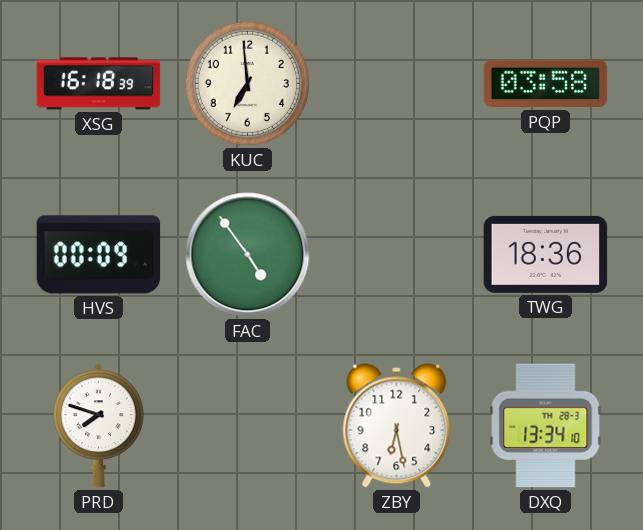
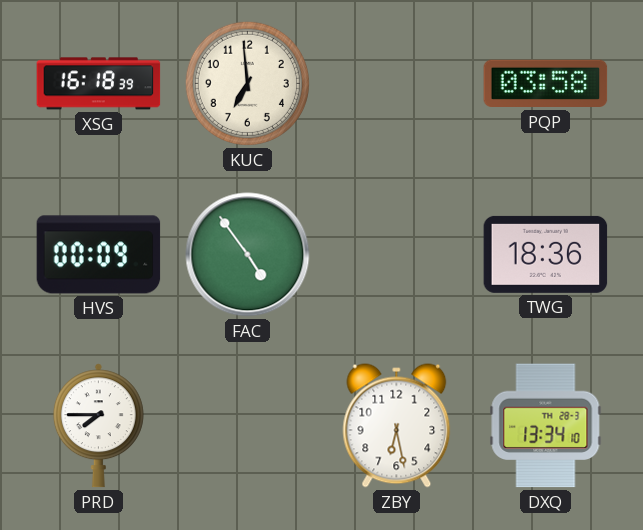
PRD: 7:48 -> 7:45
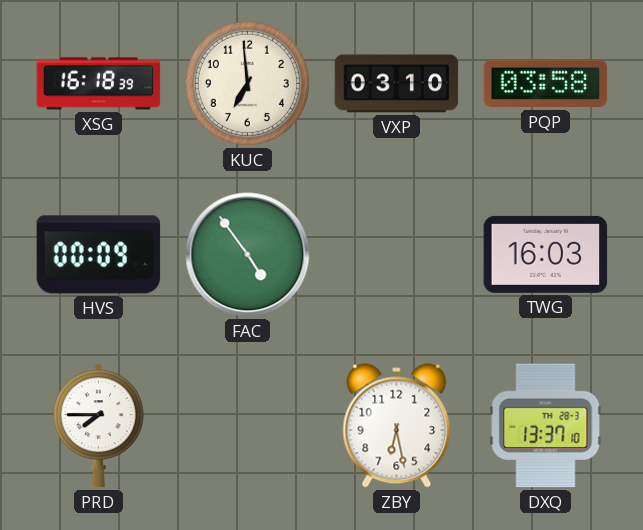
VXP: none -> 03:10
TWG: 18:36 -> 16:03
DXQ: 13:34 -> 13:37
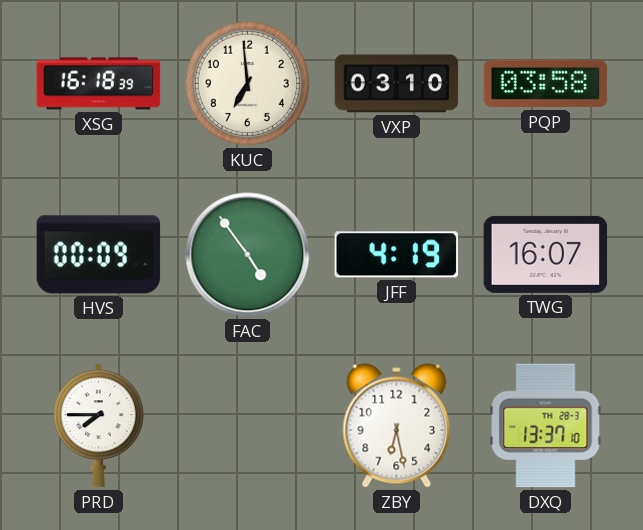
JFF: none -> 4:19
TWG: 16:03 -> 16:07
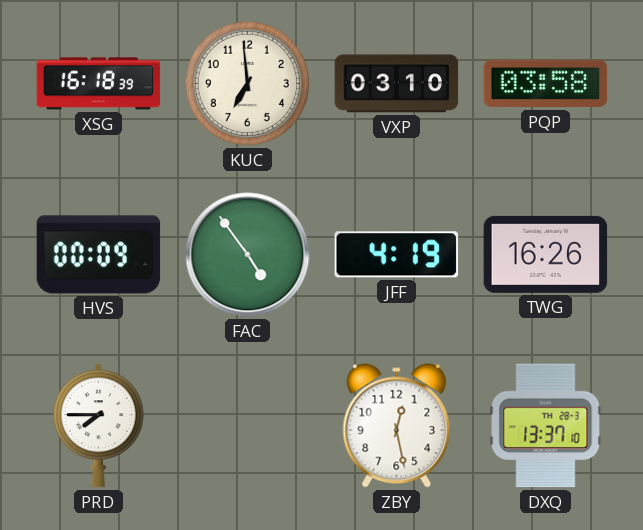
TWG: 16:07 -> 16:26
ZBY: 6:28 -> 12:28
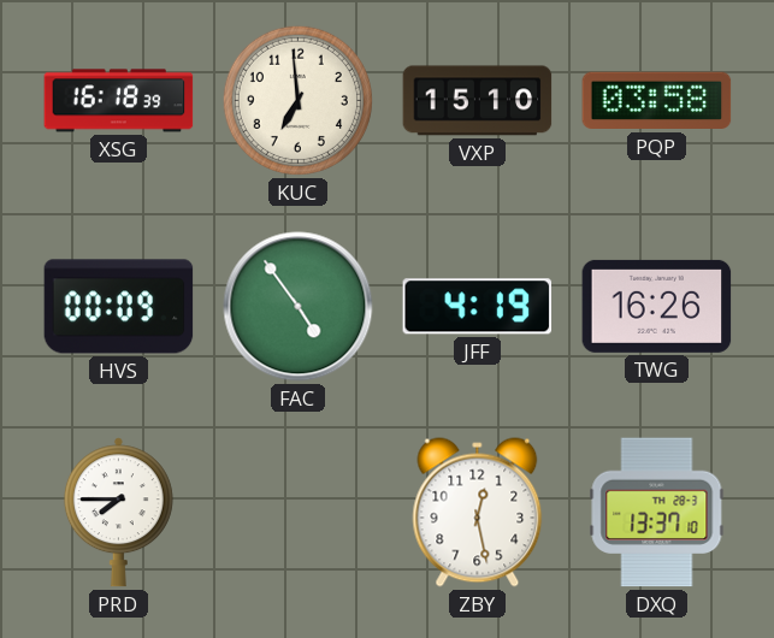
VXP: 03:10 -> 15:10
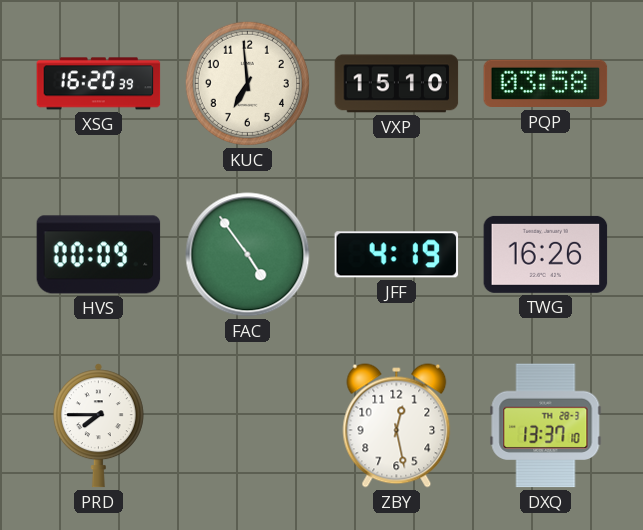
XSG: 16:18 -> 16:20
